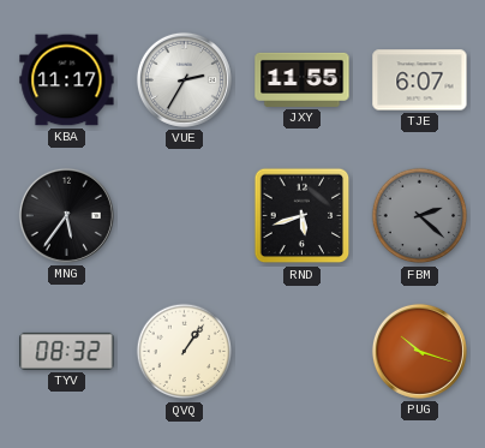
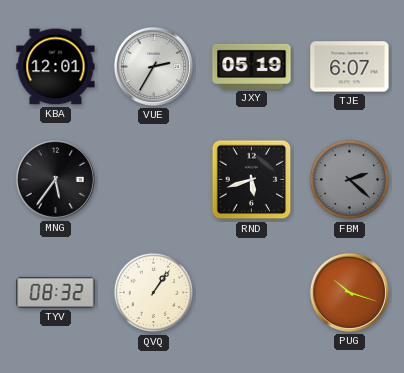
KBA: 11:17 -> 12:01
JXY: 11:55 -> 05:19
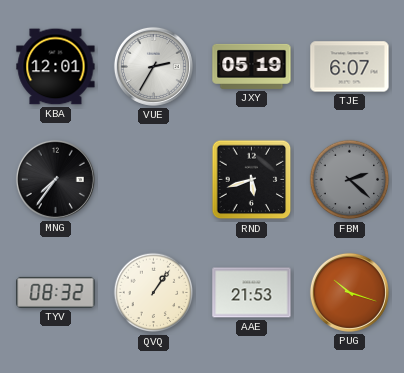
MNG: 5:36 -> 7:36
AAE: none -> 21:53
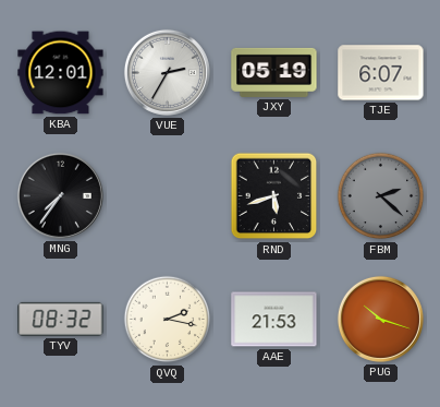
QVQ: 1:06 -> 2:17
